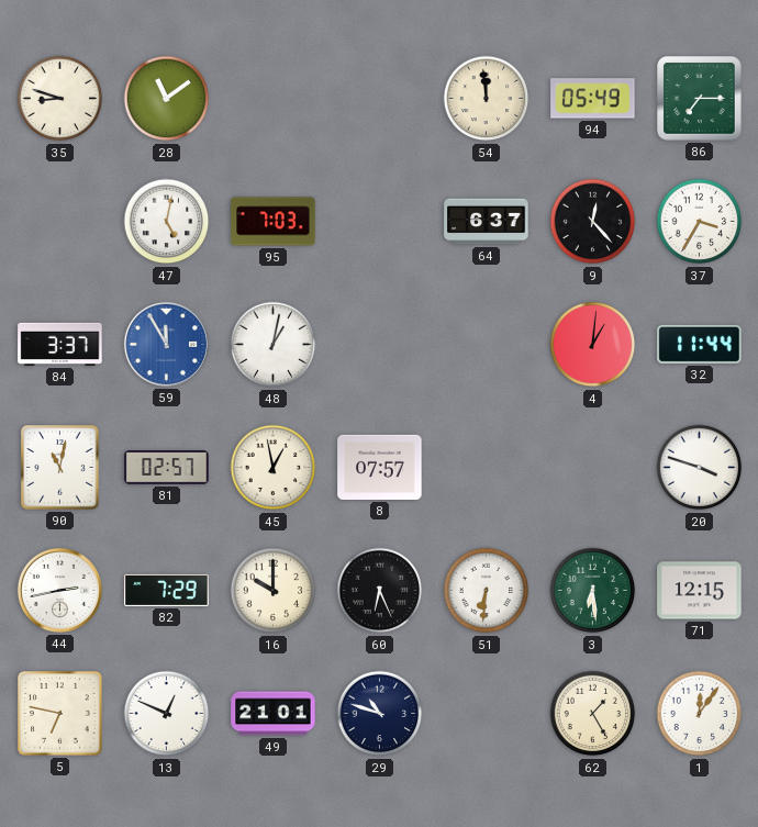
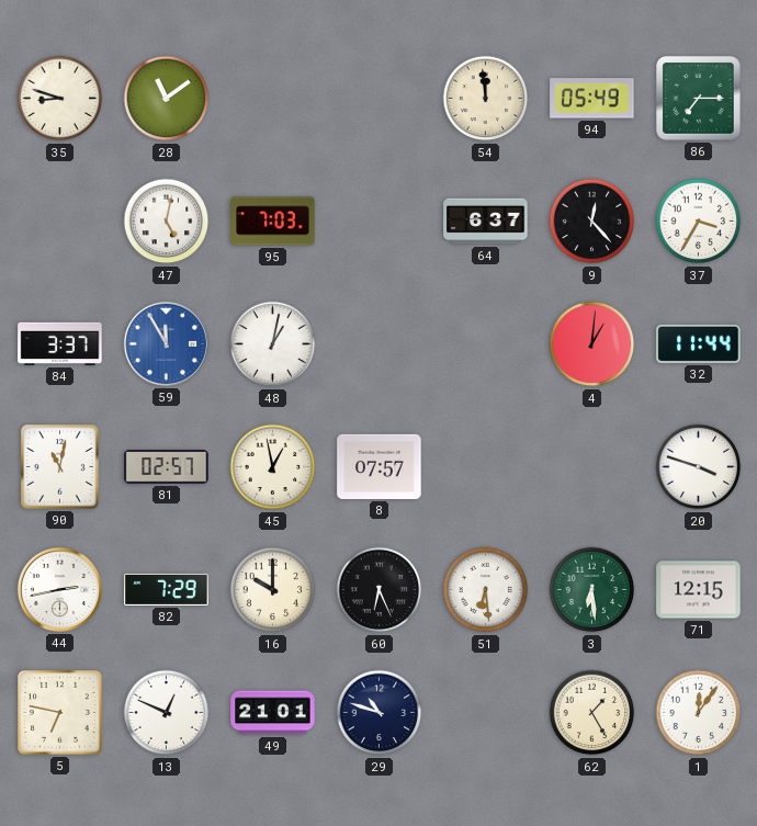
51: 6:31 -> 6:29
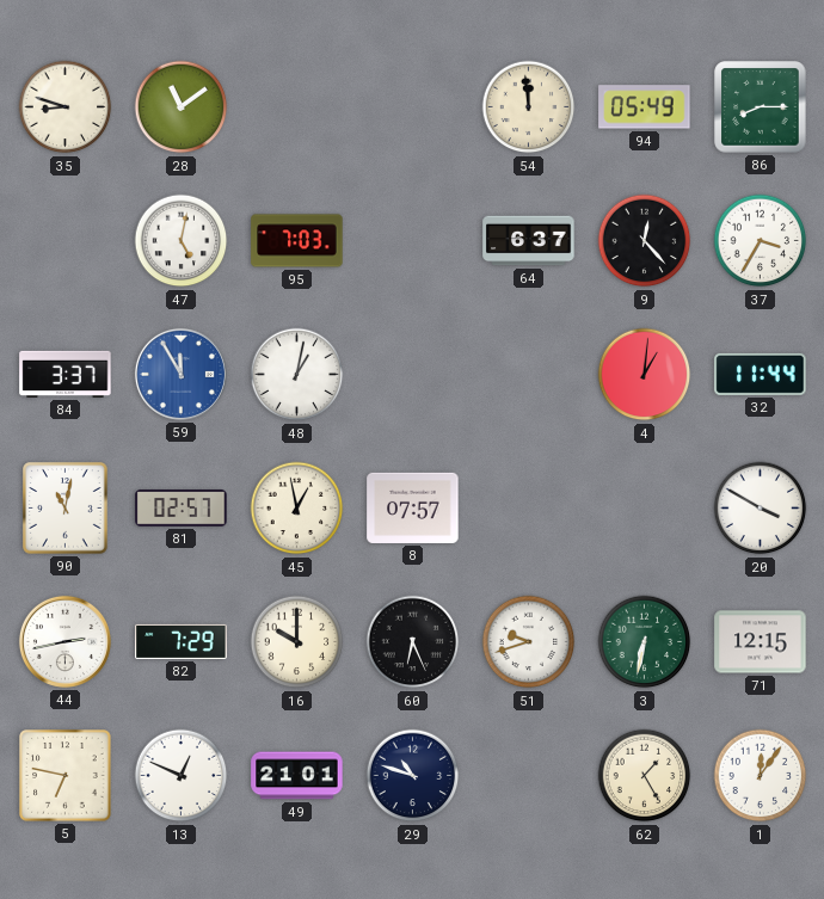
86: 7:15 -> 8:15
20: 3:48 -> 3:50
51: 6:29 -> 9:42
3: 6:29 -> 6:32
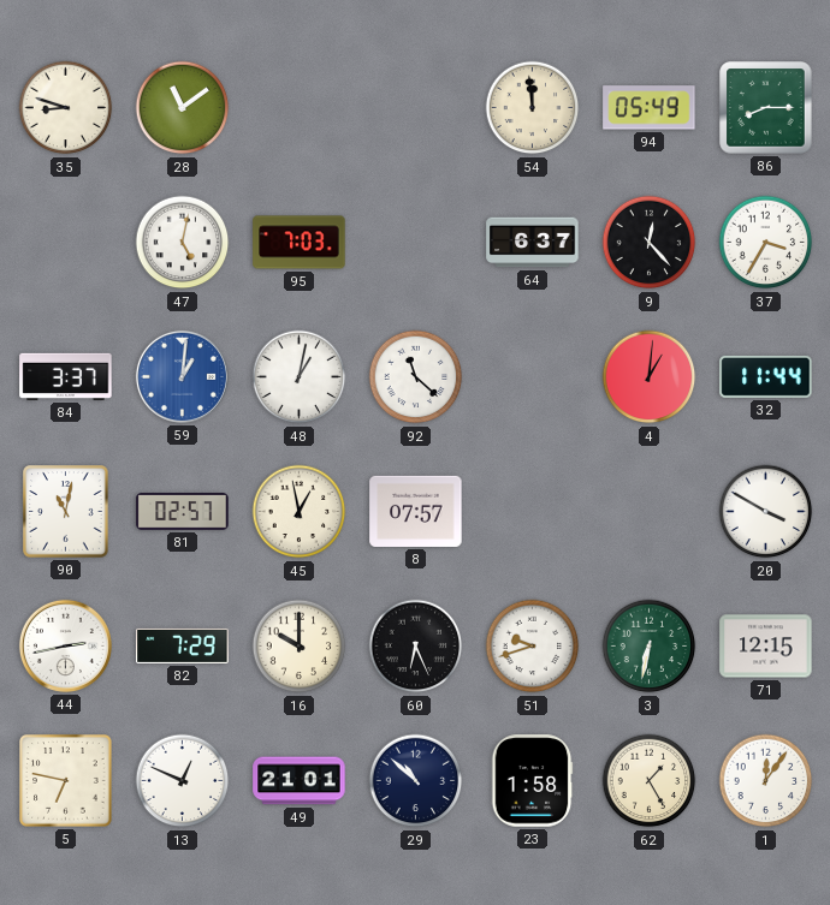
59: 11:55 -> 1:01
92: none -> 11:22
29: 10:48 -> 10:52
23: none -> 1:58
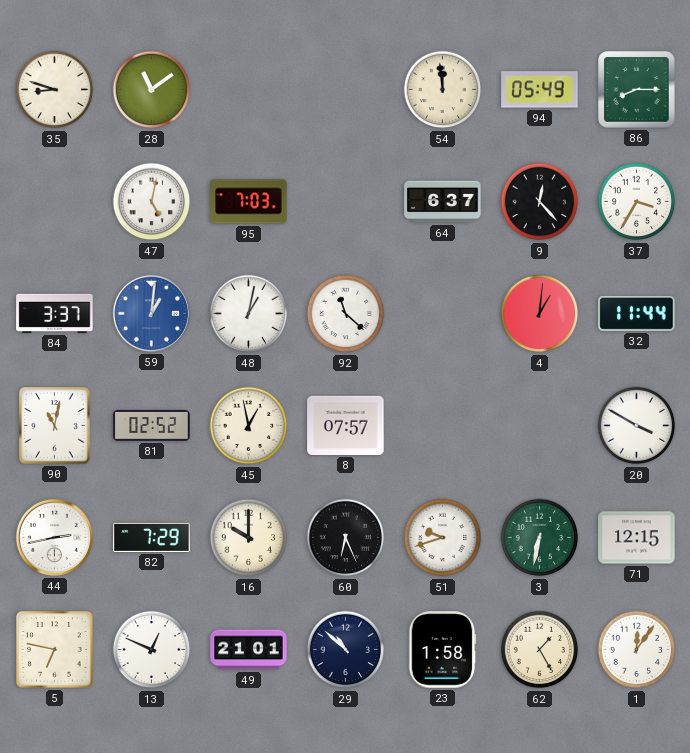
81: 02:57 -> 02:52
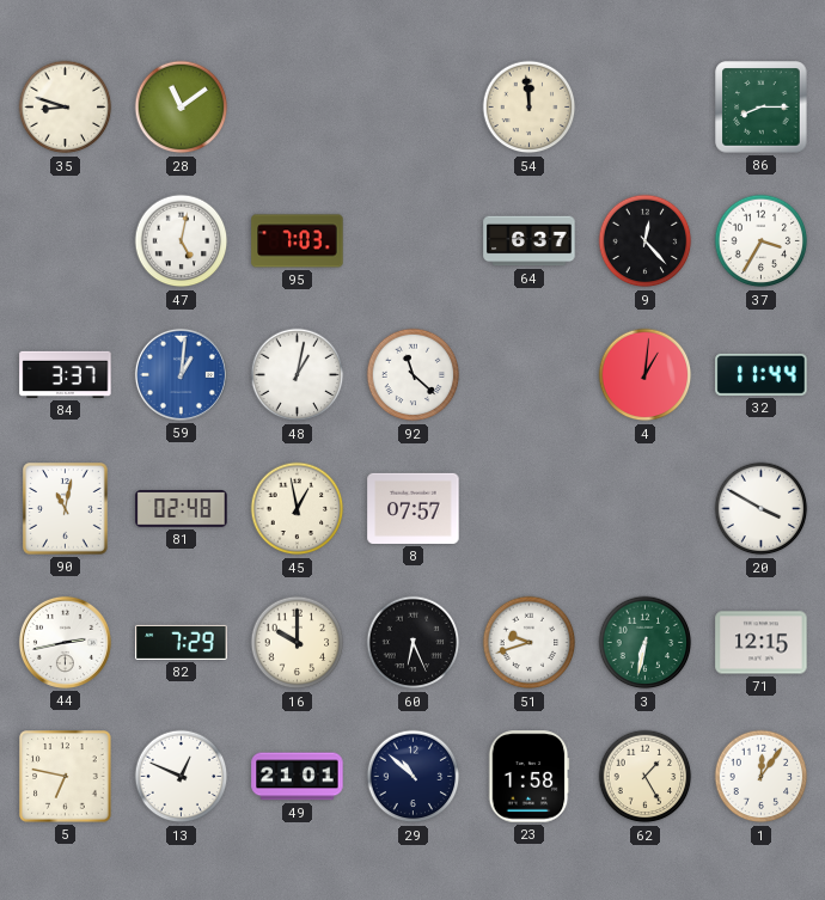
94: 05:49 -> none
81: 02:52 -> 02:48
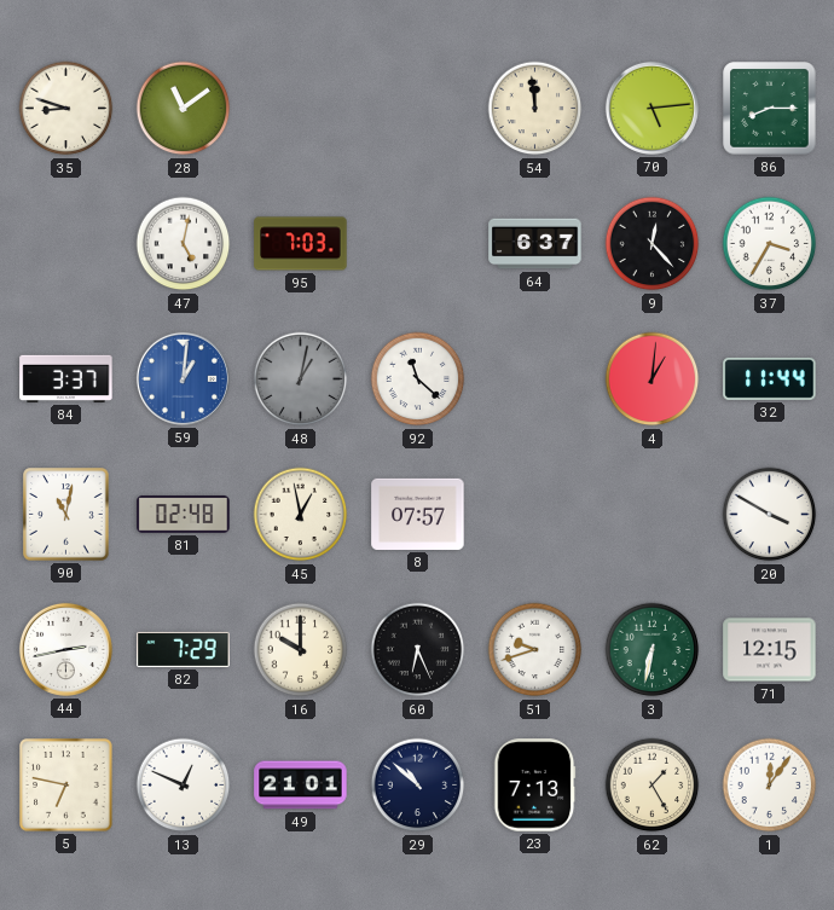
70: none -> 5:14
48 dial: white -> grey
23: 1:58 -> 7:13
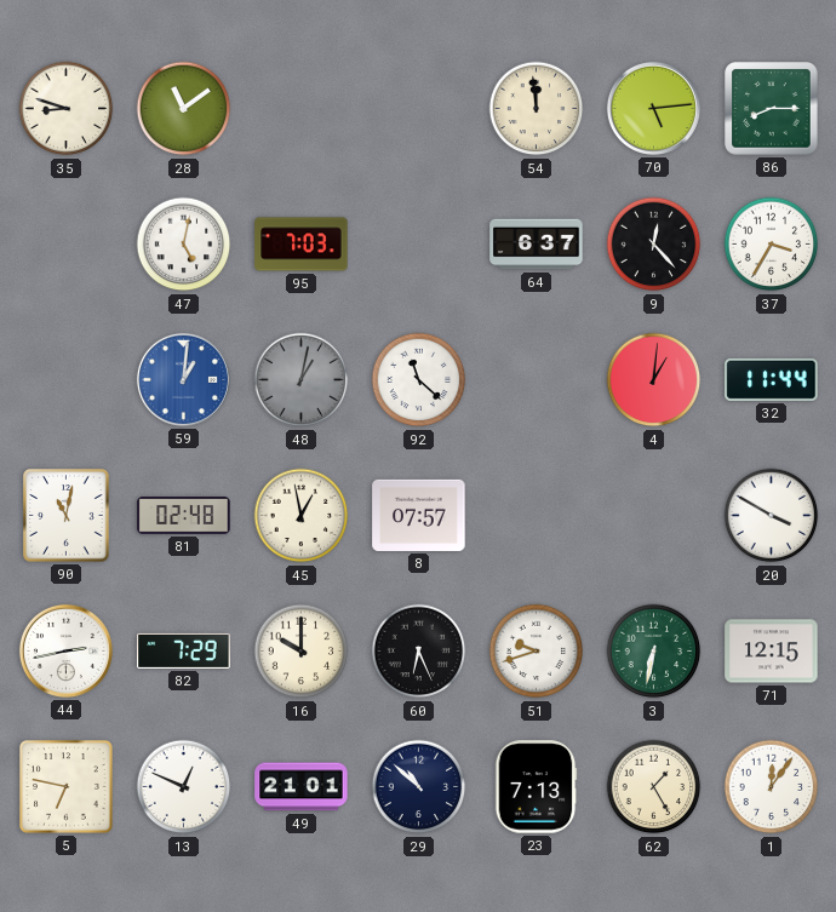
84: 3:37 -> none
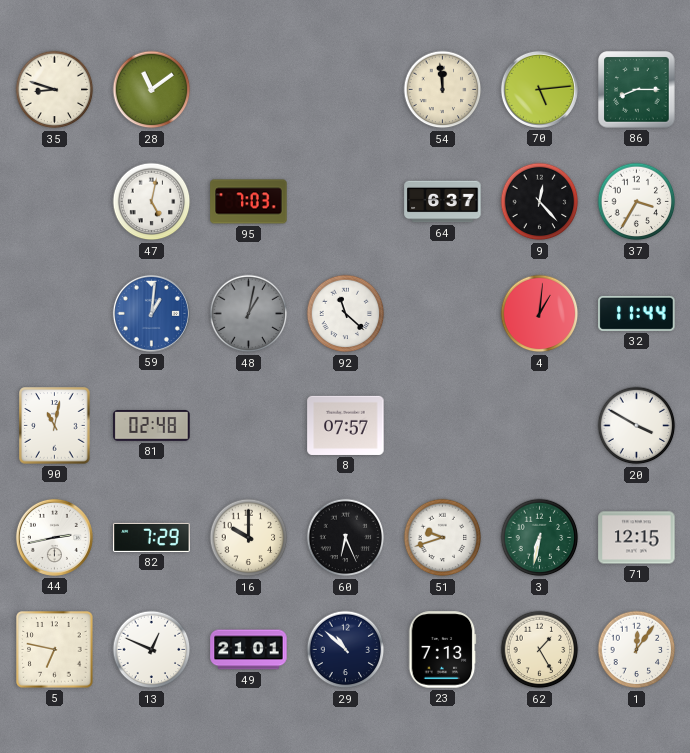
45: 12:58 -> none
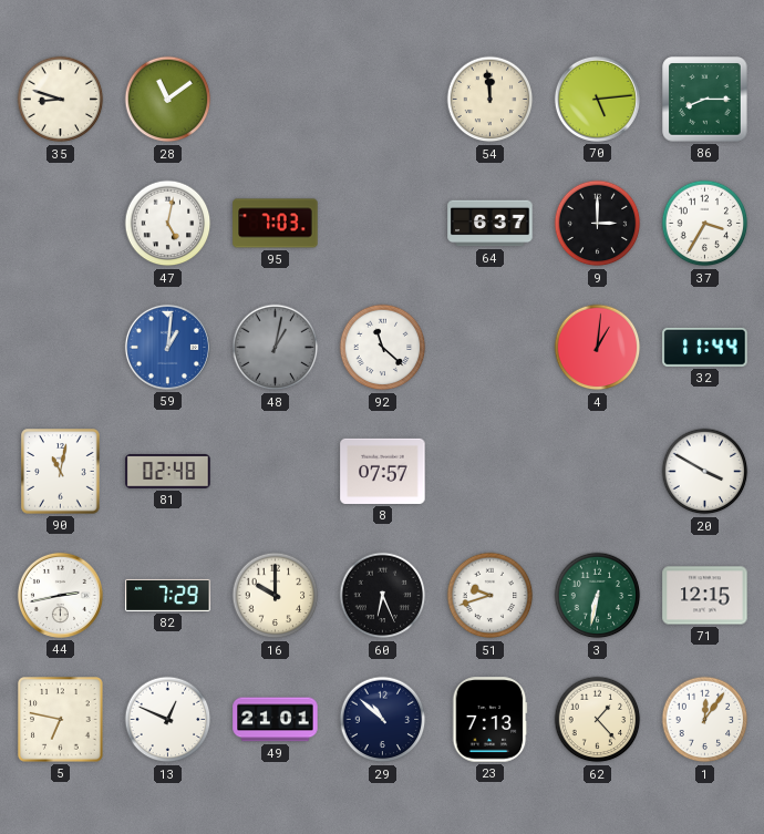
9: 12:23 -> 3:00
62: 1:25 -> 1:23
